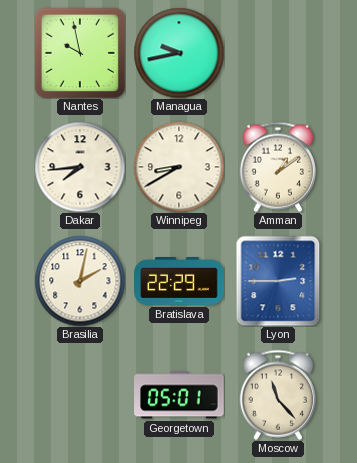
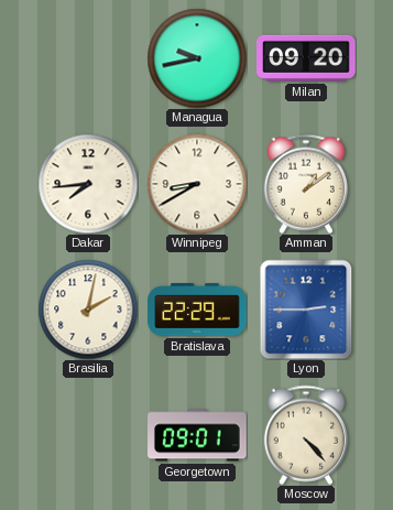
Nantes: 9:58 -> none
Milan: none -> 09:20
Georgetown: 05:01 -> 09:01
Moscow: 11:23 -> 4:23
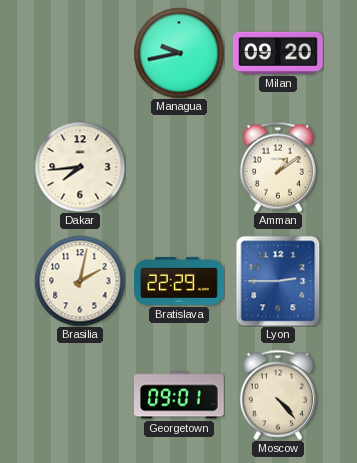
Winnipeg: 8:40 -> none
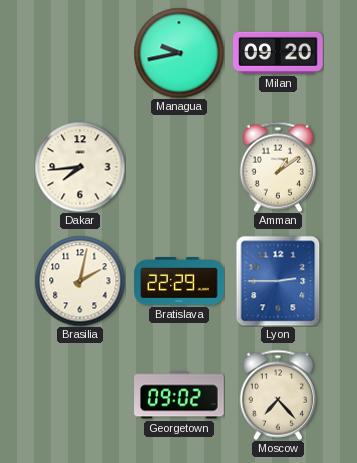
Georgetown: 09:01 -> 09:02
Moscow: 4:23 -> 7:23
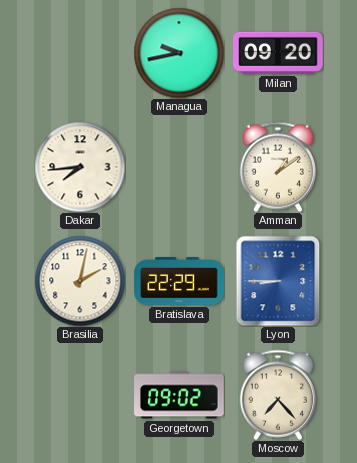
Lyon: 2:45 -> 8:45
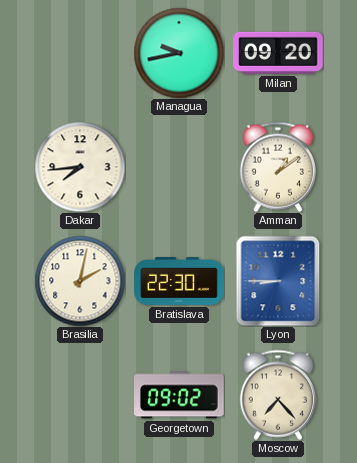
Bratislava: 22:29 -> 22:30
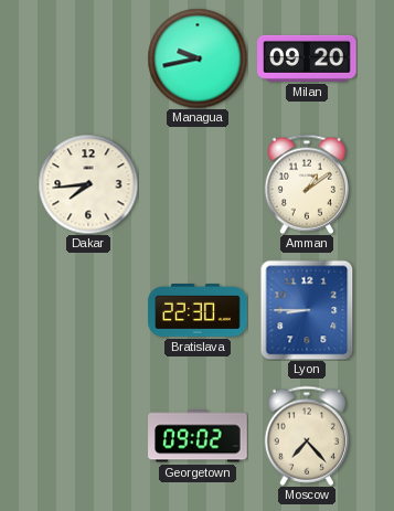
Brasilia: 2:02 -> none
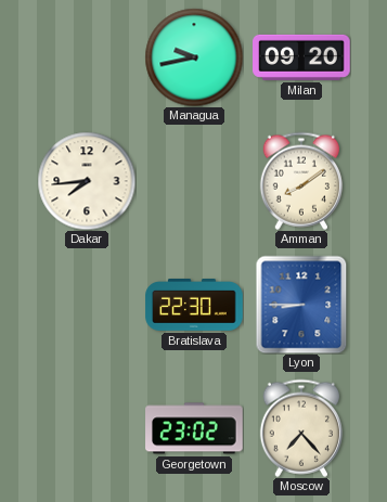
Amman: 1:09 -> 8:09
Georgetown: 09:02 -> 23:02
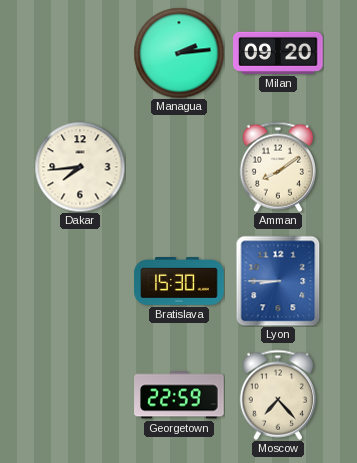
Managua: 9:43 -> 2:14
Bratislava: 22:30 -> 15:30
Georgetown: 23:02 -> 22:59
